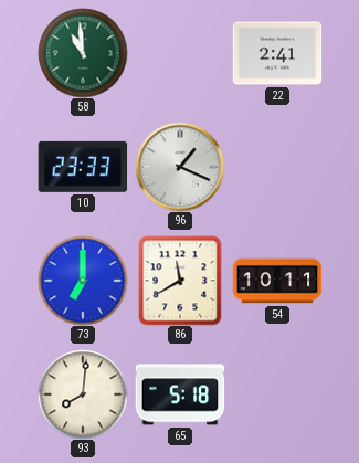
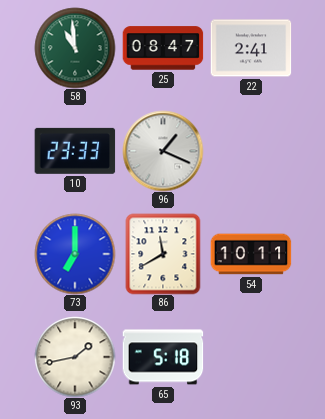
25: none -> 08:47
93: 8:01 -> 1:43
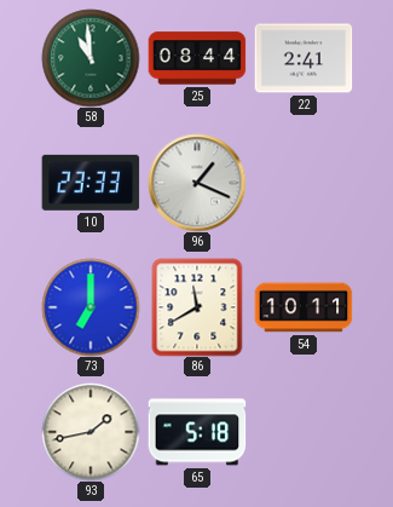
25: 08:47 -> 08:44
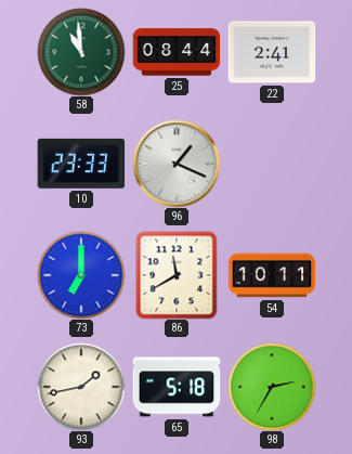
98: none -> 2:35
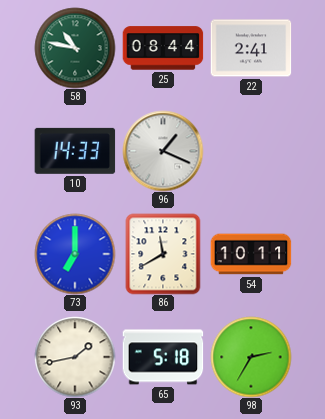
58: 10:59 -> 10:47
10: 23:33 -> 14:33
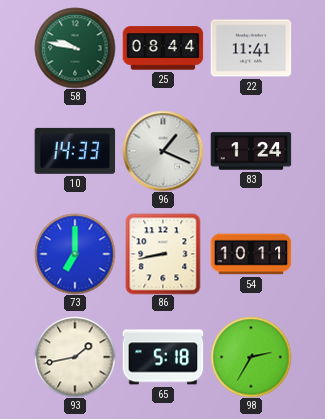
58: 10:47 -> 9:47
22: 2:41 -> 11:41
83: none -> 1:24
86: 11:40 -> 8:43
